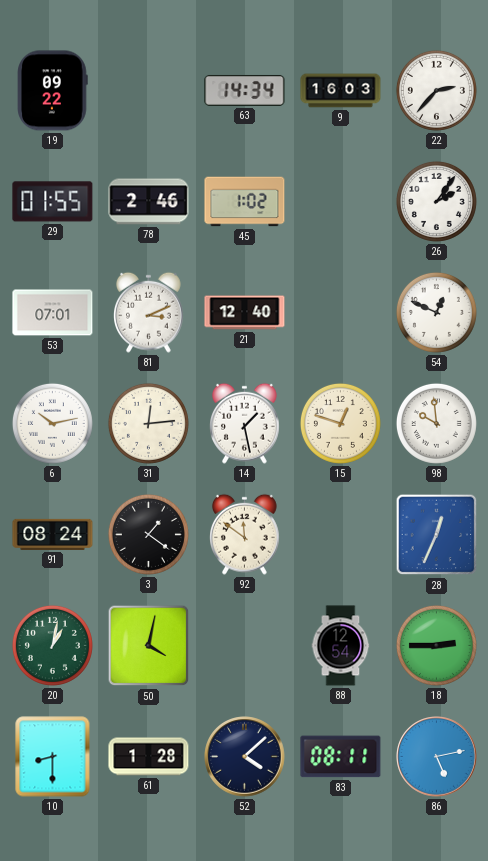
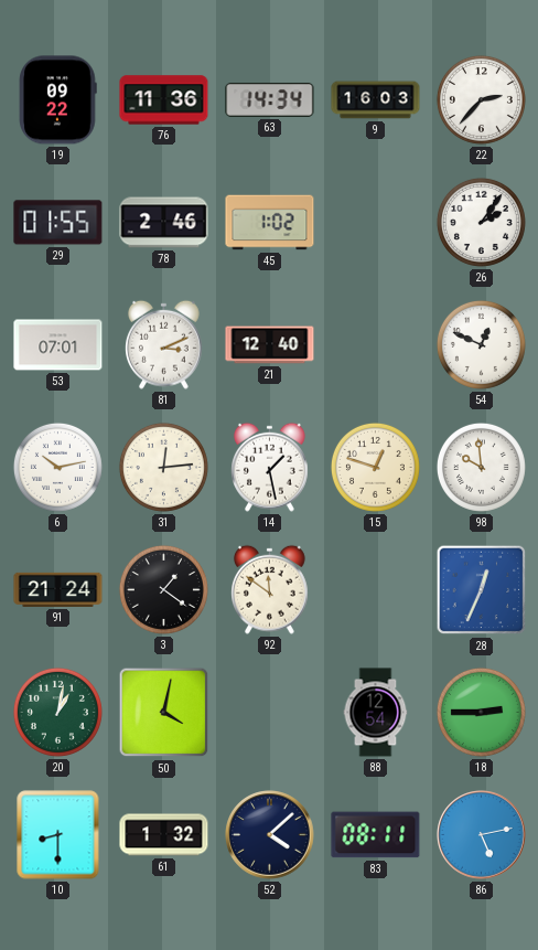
76: none -> 11:36
91: 08:24 -> 21:24
61: 1:28 -> 1:32
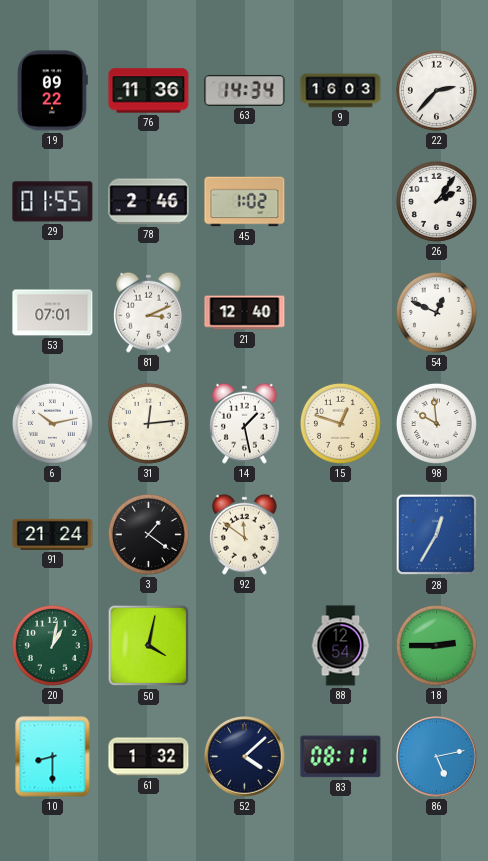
28: 12:34 -> 12:35
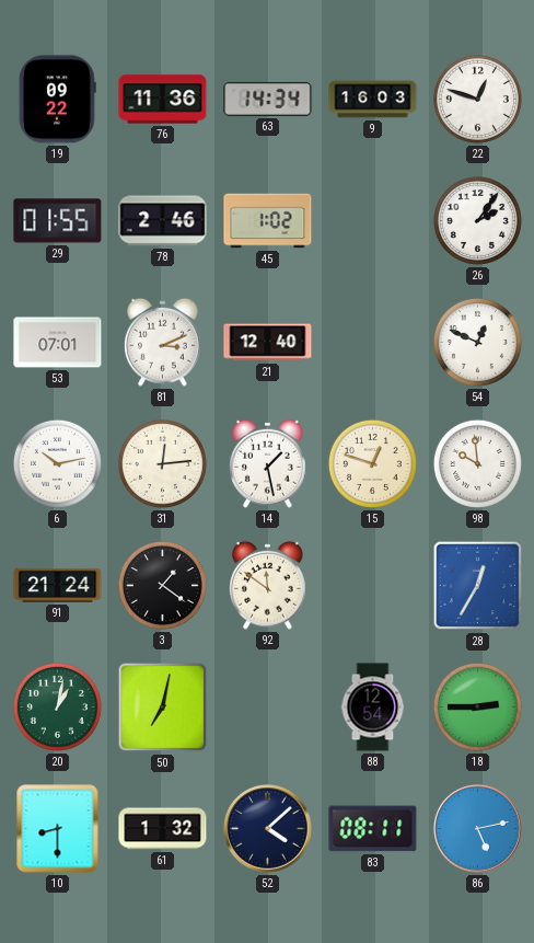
22: 2:37 -> 12:48
50: 4:02 -> 7:02
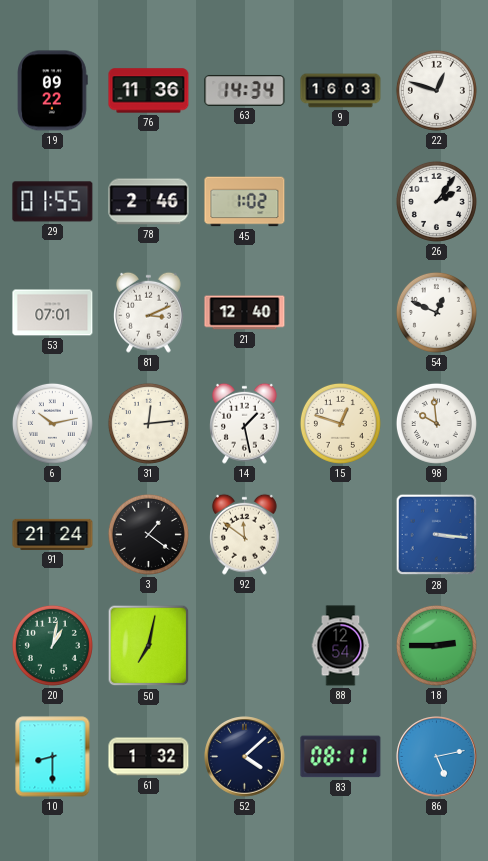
28: 12:35 -> 3:16
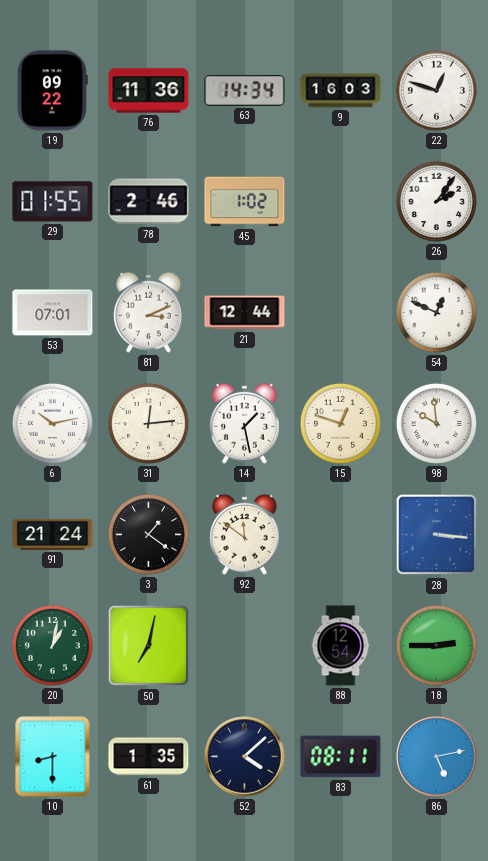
21: 12:40 -> 12:44
61: 1:32 -> 1:35
